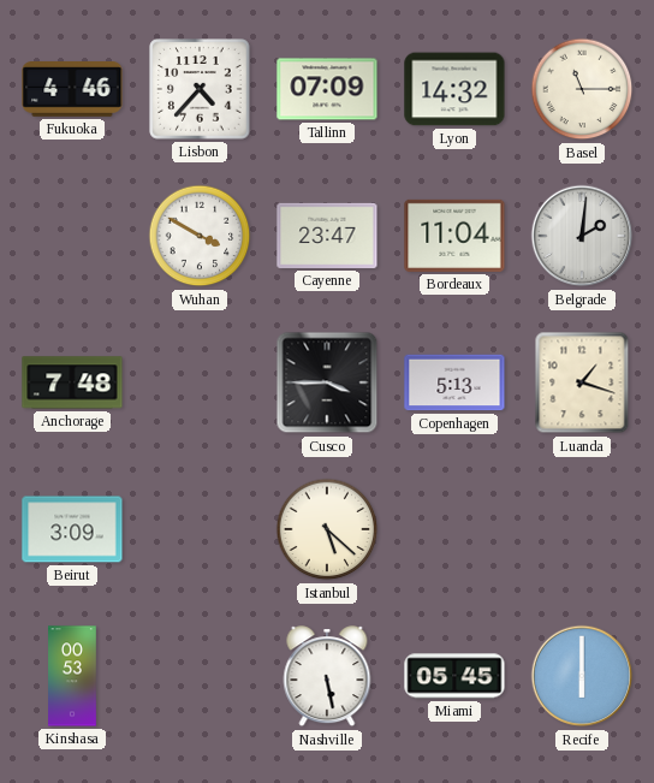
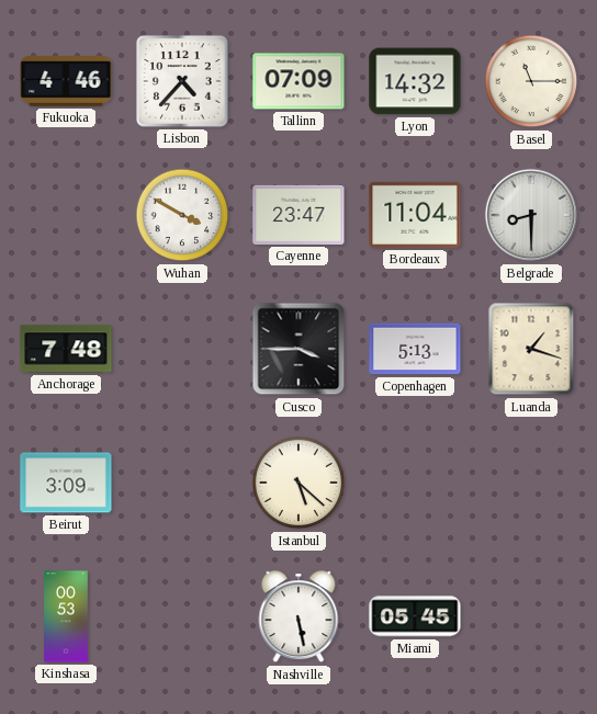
Belgrade: 2:01 -> 8:30
Recife: 6:00 -> none
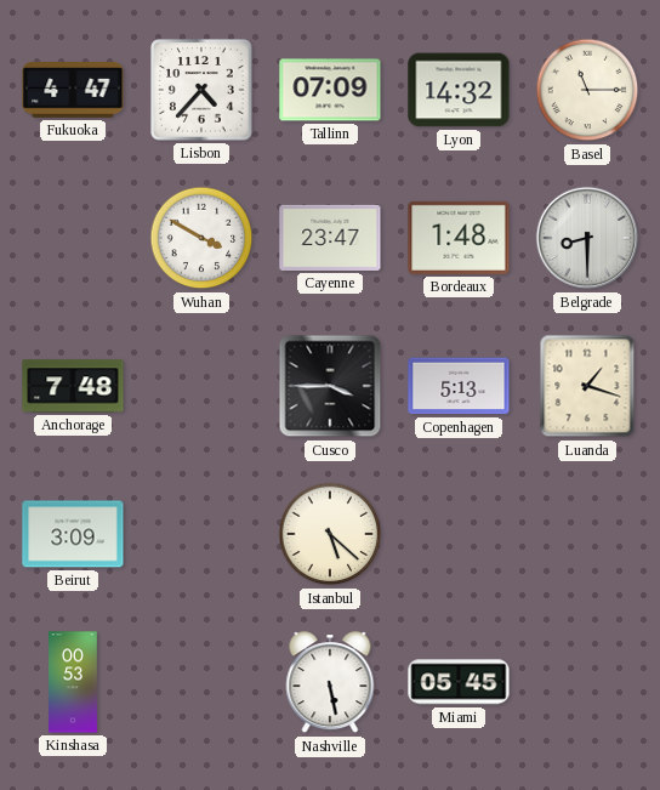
Fukuoka: 4:46 -> 4:47
Bordeaux: 11:04 -> 1:48
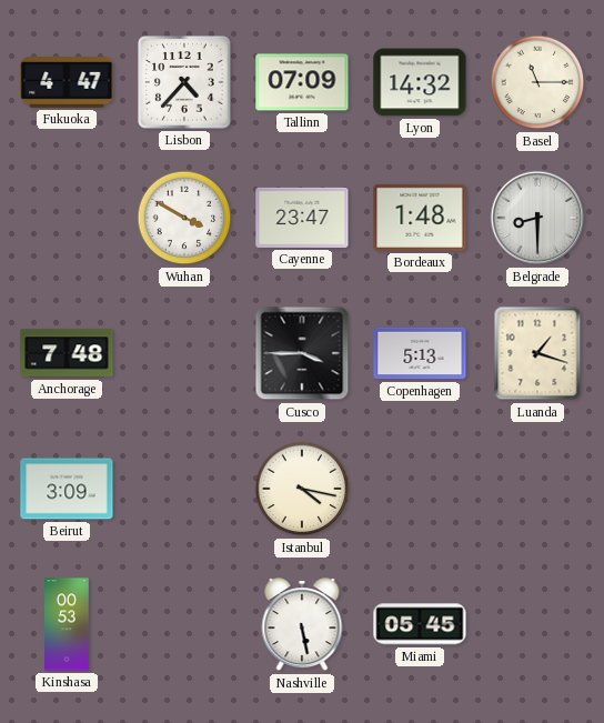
Istanbul: 5:22 -> 4:17
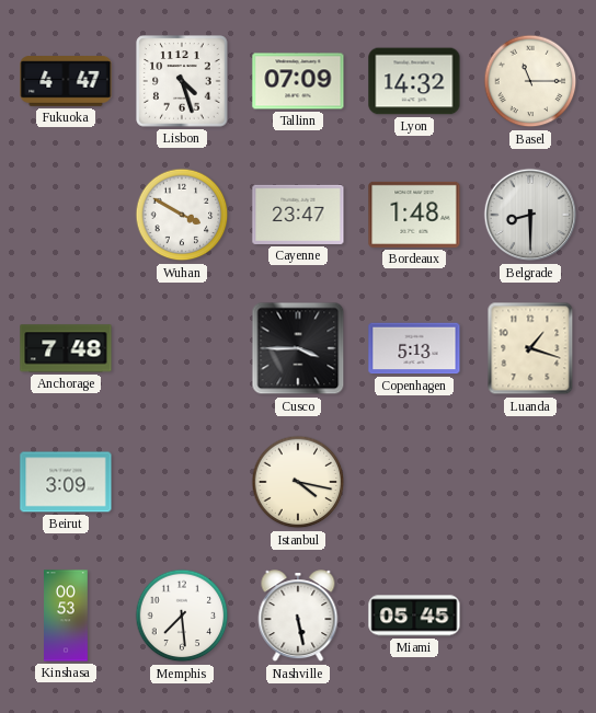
Lisbon: 4:37 -> 4:27
Memphis: none -> 7:29
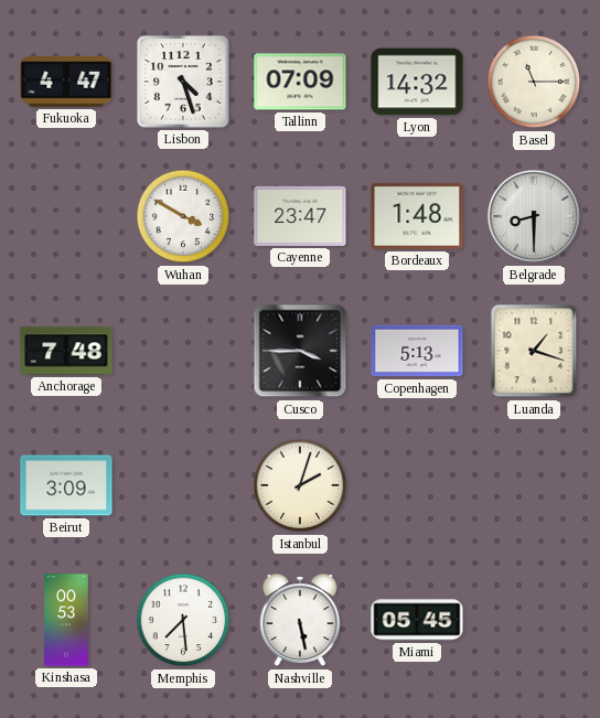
Istanbul: 4:17 -> 2:03
